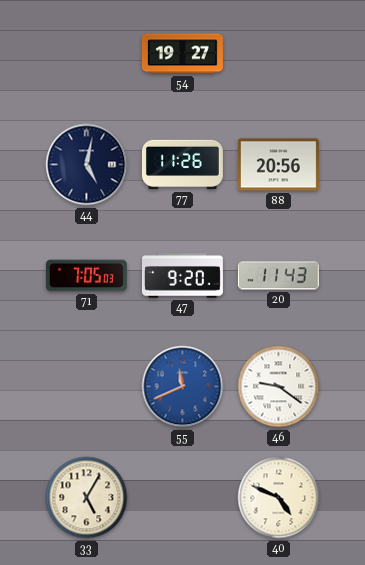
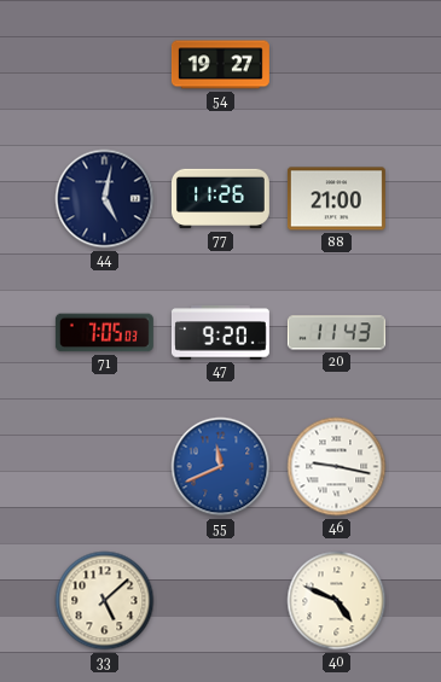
88: 20:56 -> 21:00
46: 9:21 -> 9:17
33: 5:05 -> 5:08
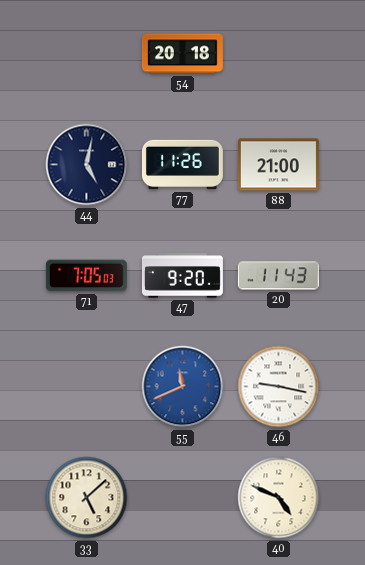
54: 19:27 -> 20:18
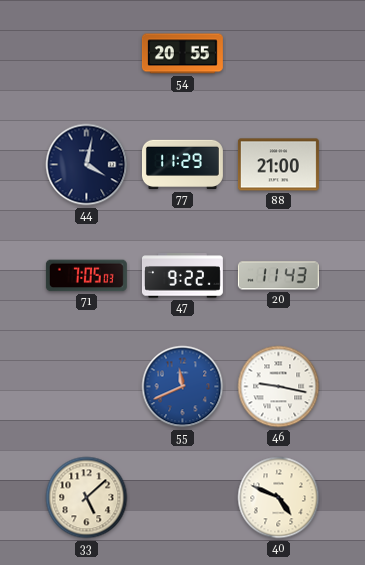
54: 20:18 -> 20:55
44: 5:02 -> 4:02
77: 11:26 -> 11:29
47: 9:20 -> 9:22
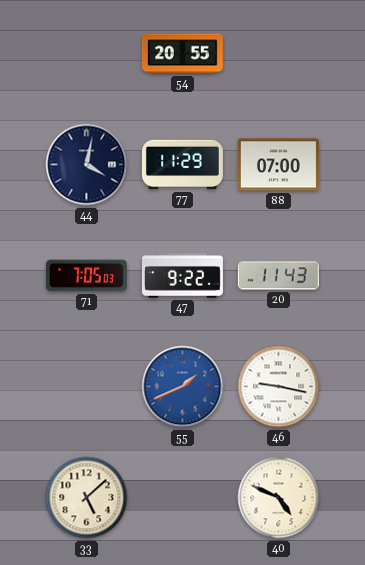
88: 21:00 -> 07:00
55: 11:41 -> 1:41
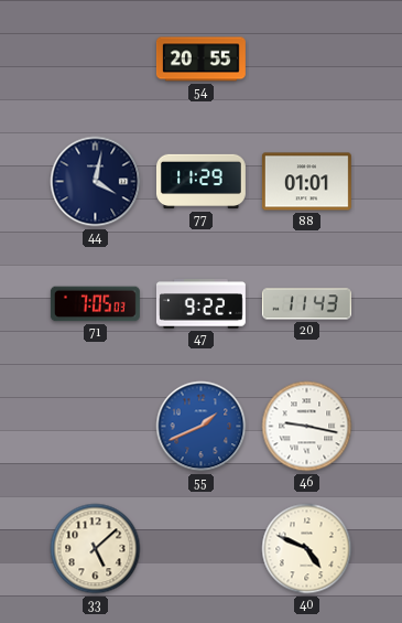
88: 07:00 -> 01:01
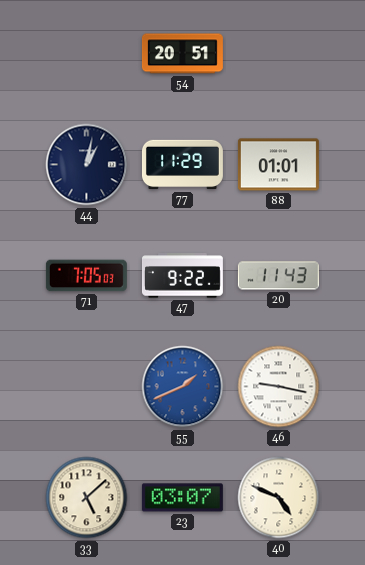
54: 20:55 -> 20:51
44: 4:02 -> 1:02
23: none -> 03:07
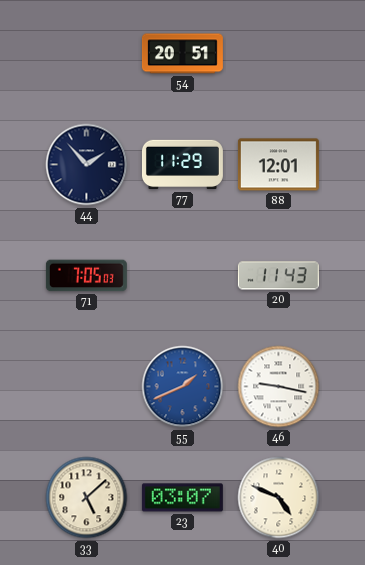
44: 1:02 -> 1:53
88: 01:01 -> 12:01
47: 9:22 -> none
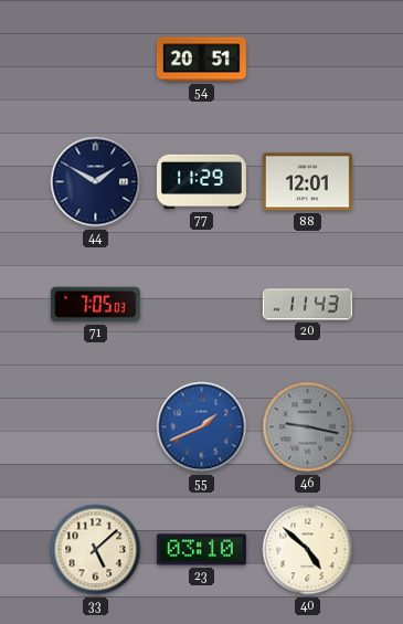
44: 1:53 -> 1:50
46 dial: white -> grey
23: 03:07 -> 03:10
40: 4:49 -> 4:52
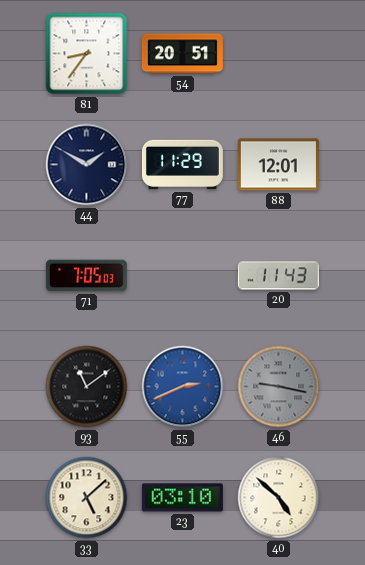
81: none -> 8:36
93: none -> 11:09
55: 1:41 -> 2:41
